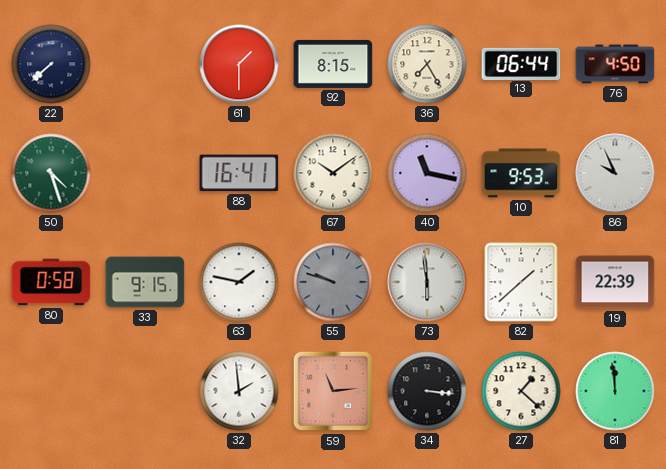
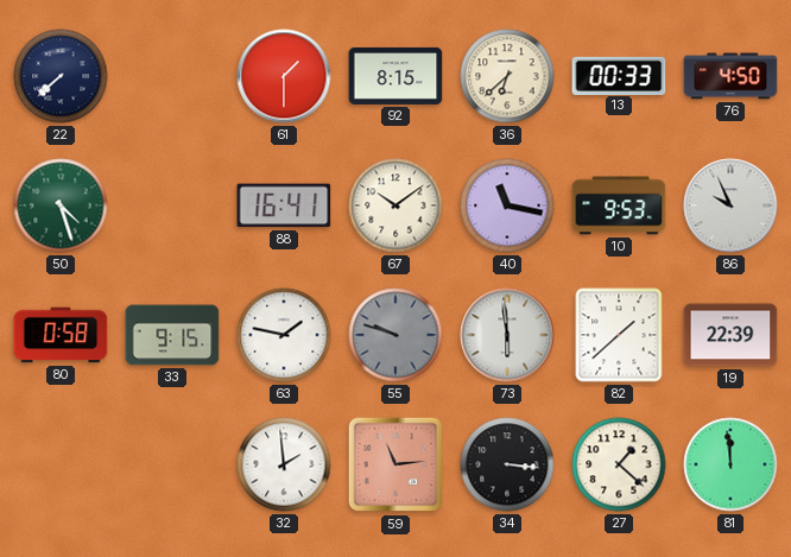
36: 7:25 -> 6:38
13: 06:44 -> 00:33
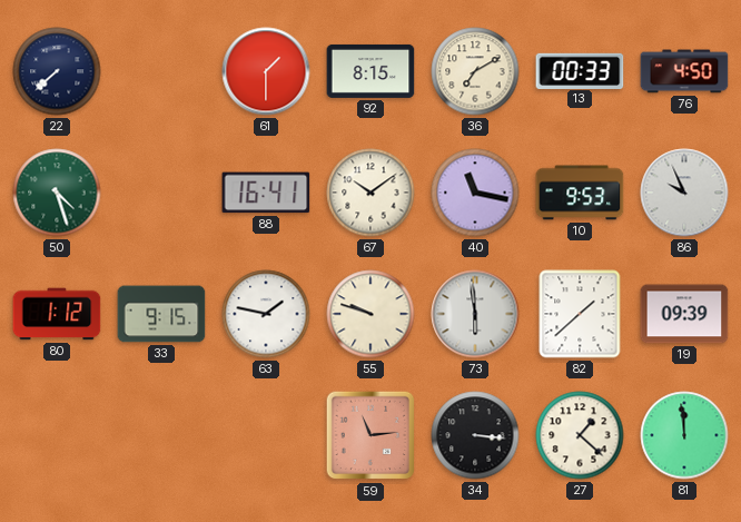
36: 6:38 -> 7:10
80: 0:58 -> 1:12
55 dial: grey -> cream
19: 22:39 -> 09:39
32: 1:59 -> none
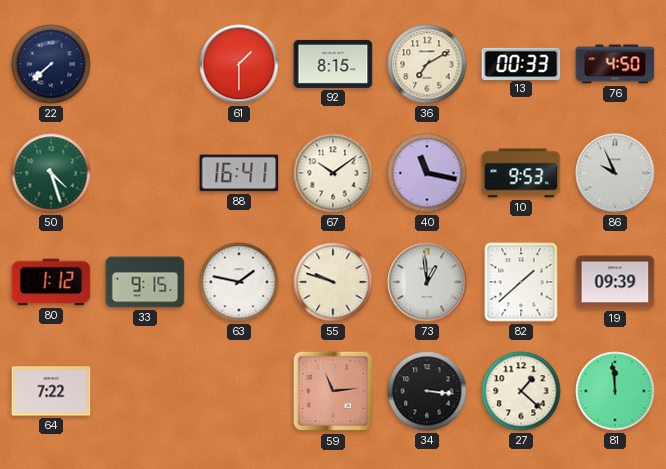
73: 5:59 -> 12:59
64: none -> 7:22
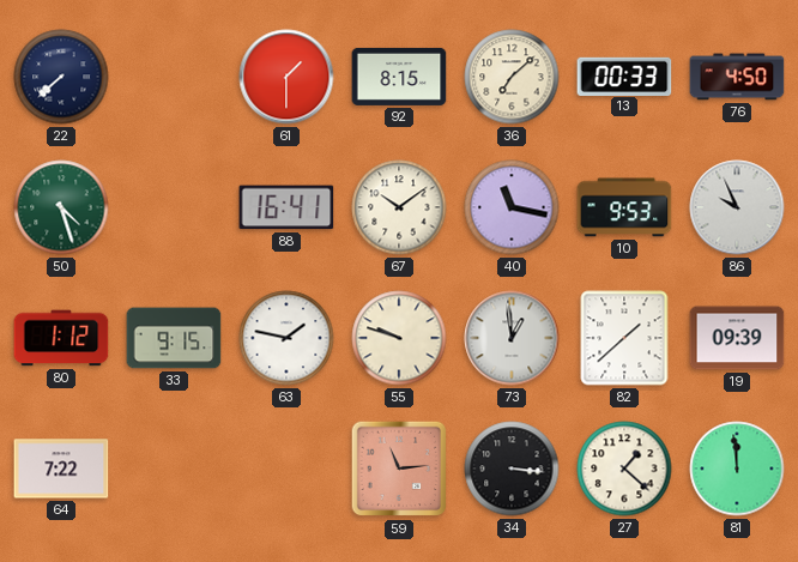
36: 7:10 -> 7:08
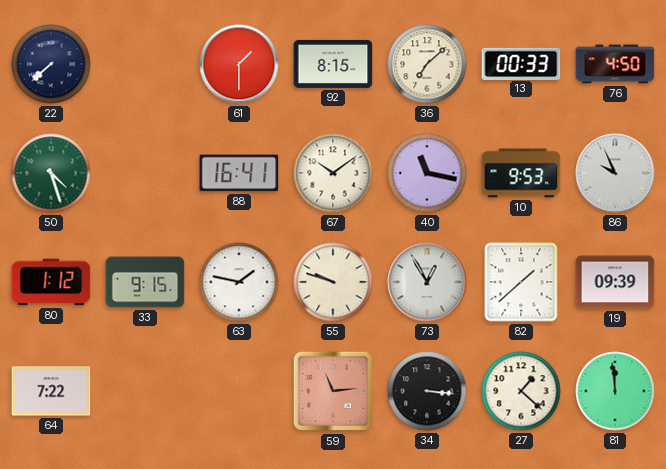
73: 12:59 -> 12:55
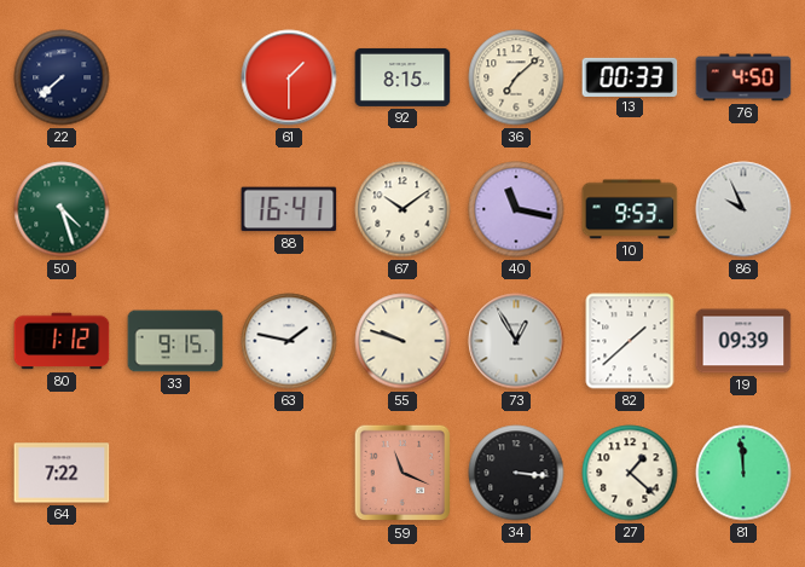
59: 11:14 -> 11:19
